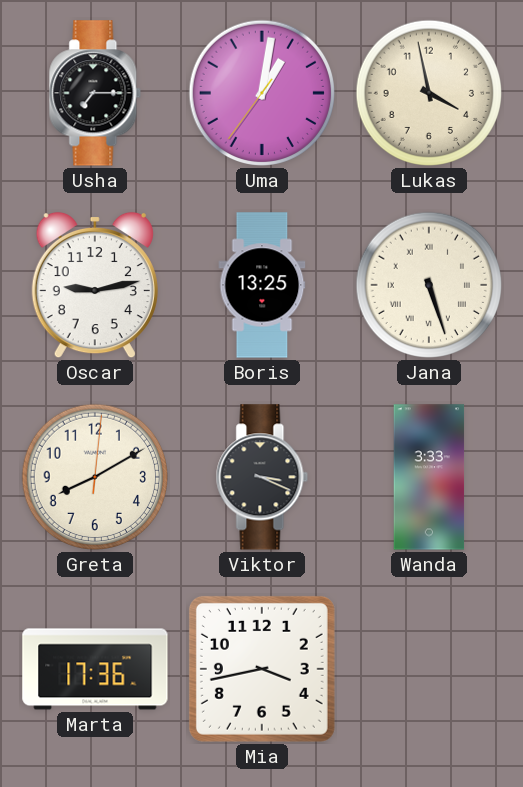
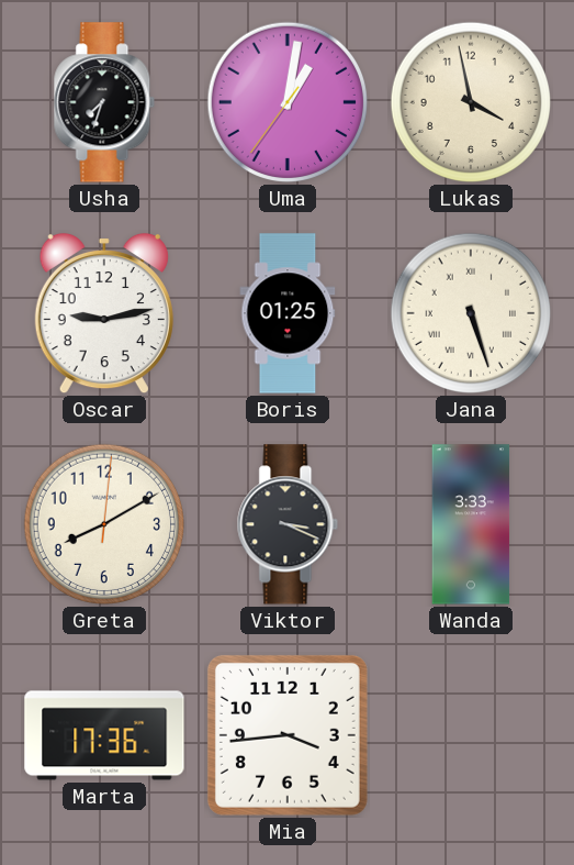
Usha: 7:15 -> 7:33
Boris: 13:25 -> 01:25
Mia: 3:43 -> 3:44
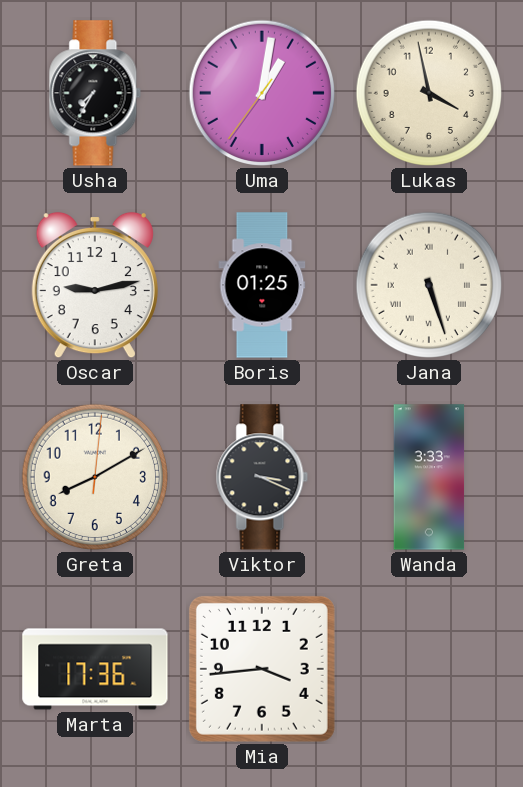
Usha: 7:33 -> 7:35
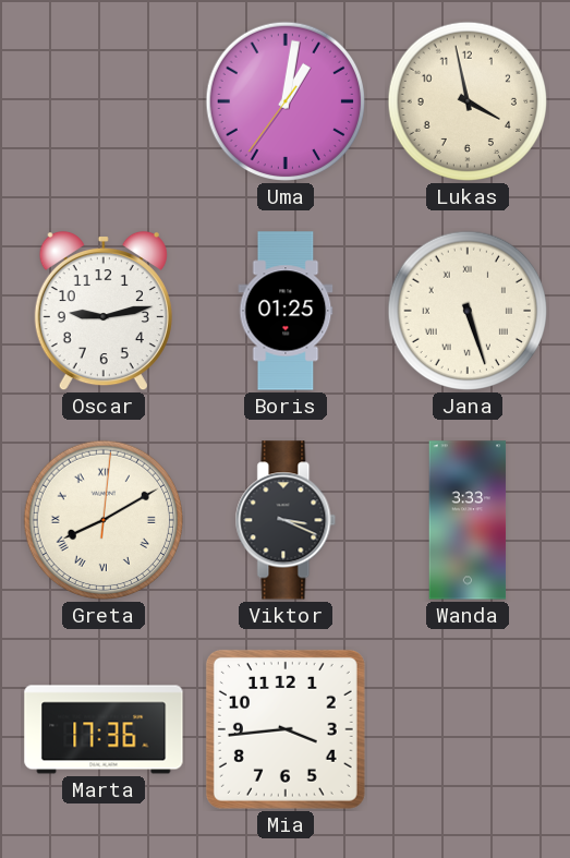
Usha: 7:35 -> none
Greta numerals: Arabic -> Roman
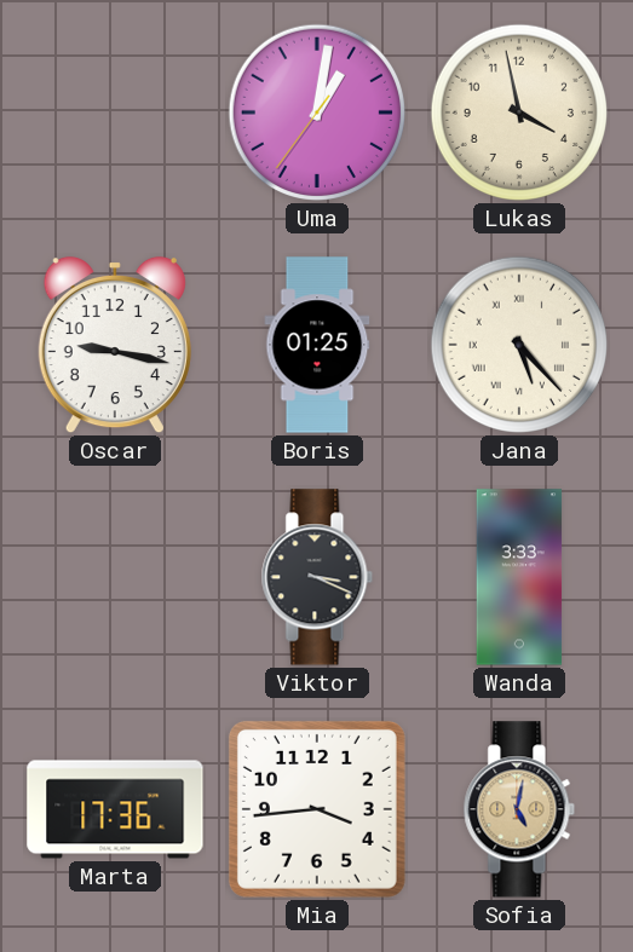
Oscar: 9:13 -> 9:17
Jana: 5:27 -> 5:23
Greta: 8:10 -> none
Sofia: none -> 5:02
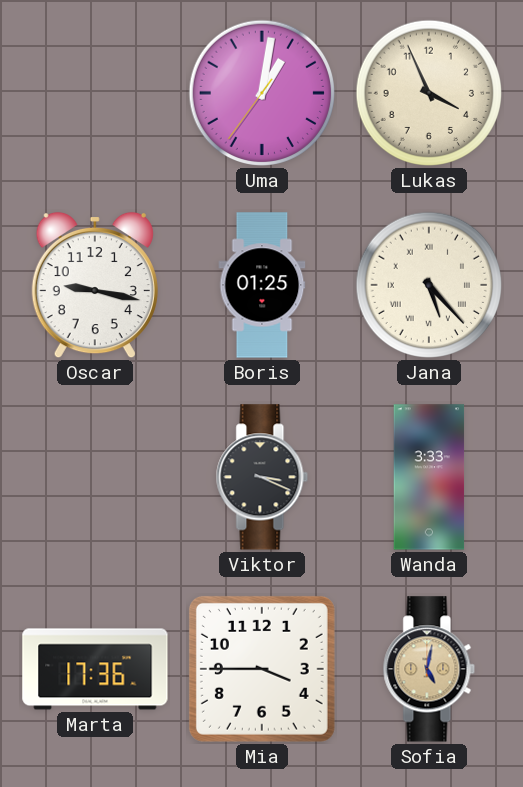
Lukas: 3:58 -> 3:56
Mia: 3:44 -> 3:45
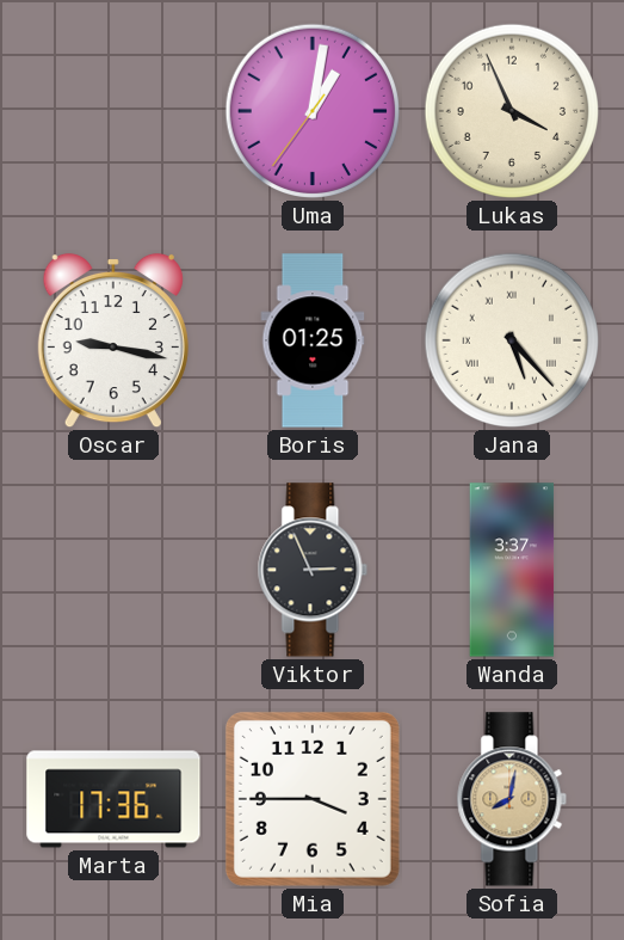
Viktor: 3:19 -> 2:56
Wanda: 3:33 -> 3:37
Sofia: 5:02 -> 8:02
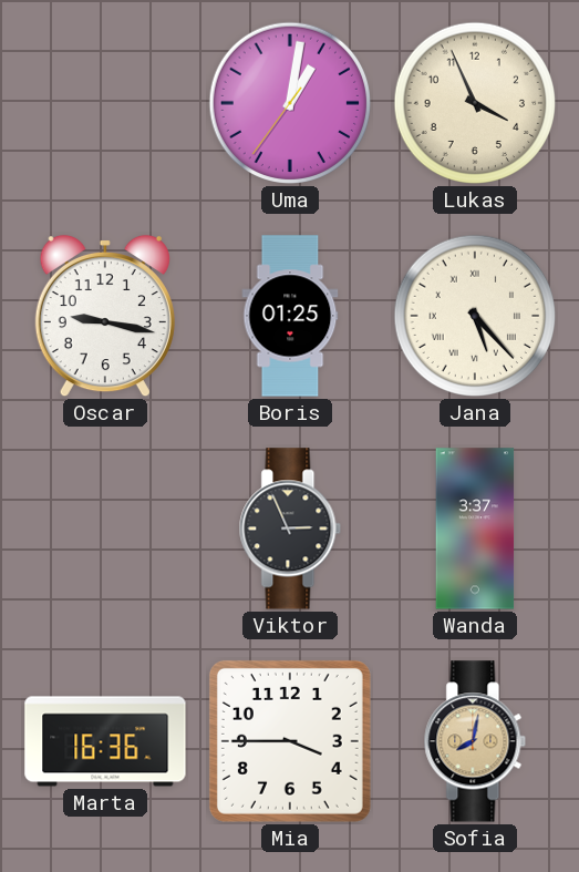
Marta: 17:36 -> 16:36
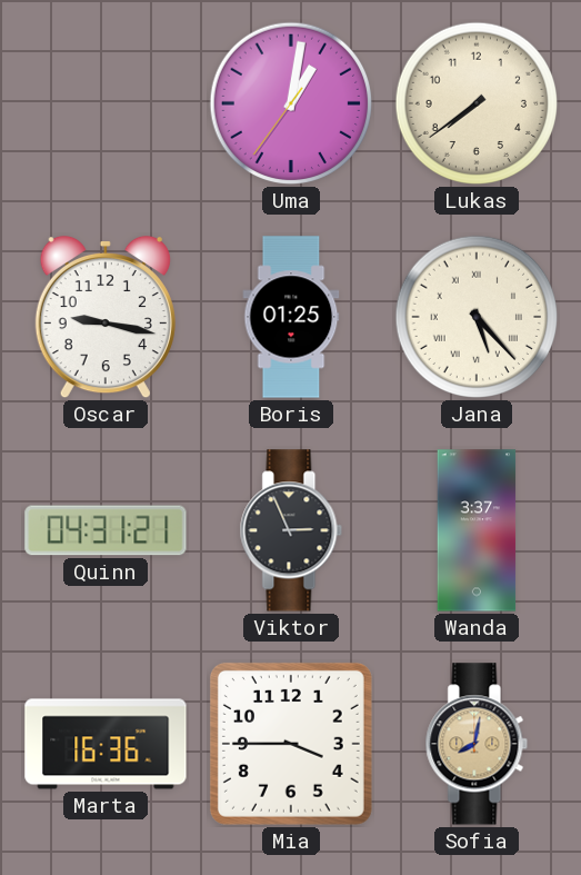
Lukas: 3:56 -> 7:39
Quinn: none -> 04:31
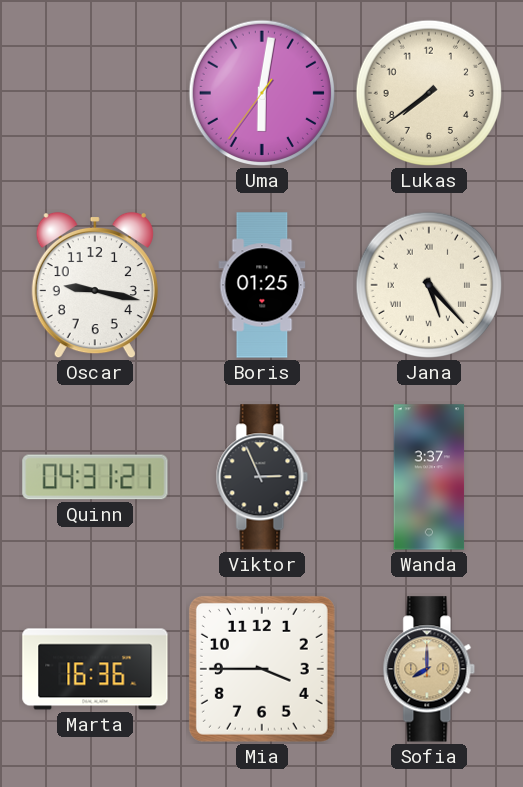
Uma: 1:01 -> 6:01
Sofia: 8:02 -> 8:00
